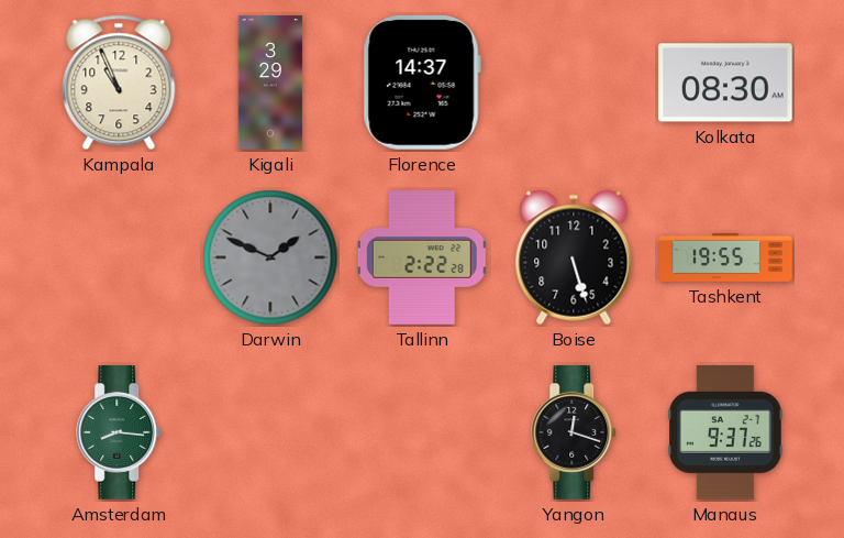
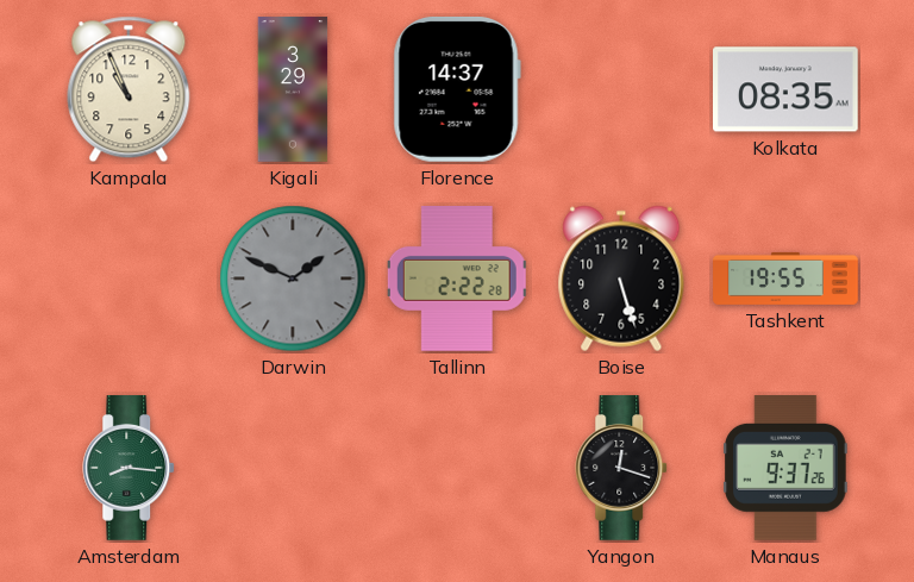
Kolkata: 08:30 -> 08:35
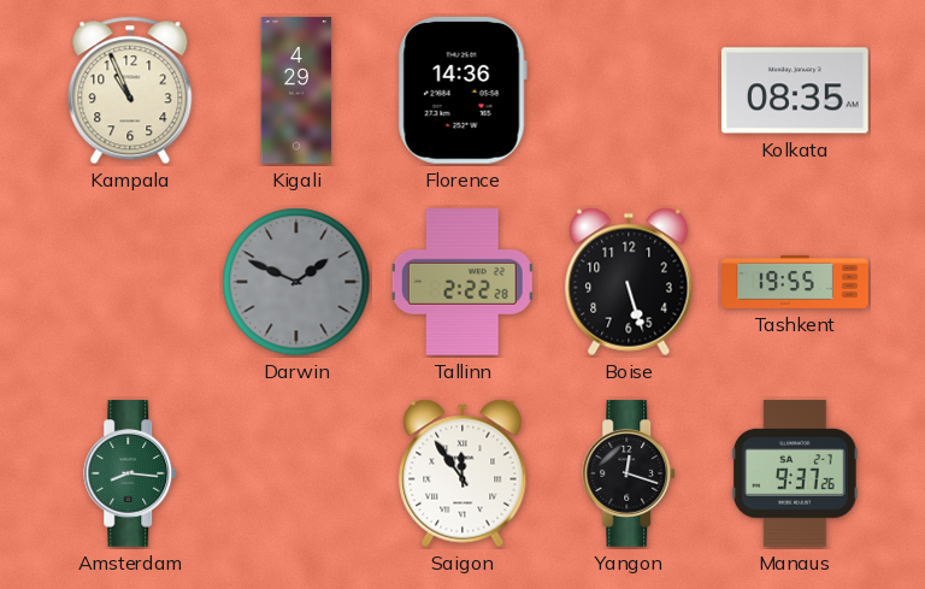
Kigali: 3:29 -> 4:29
Florence: 14:37 -> 14:36
Saigon: none -> 11:54
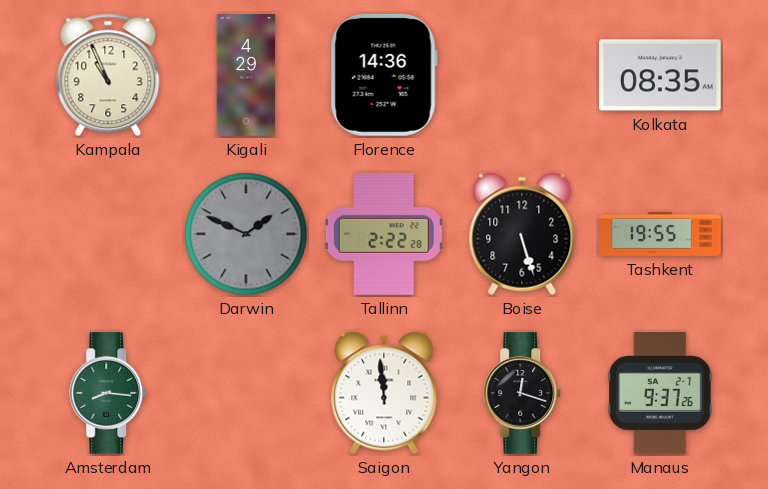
Saigon: 11:54 -> 11:59
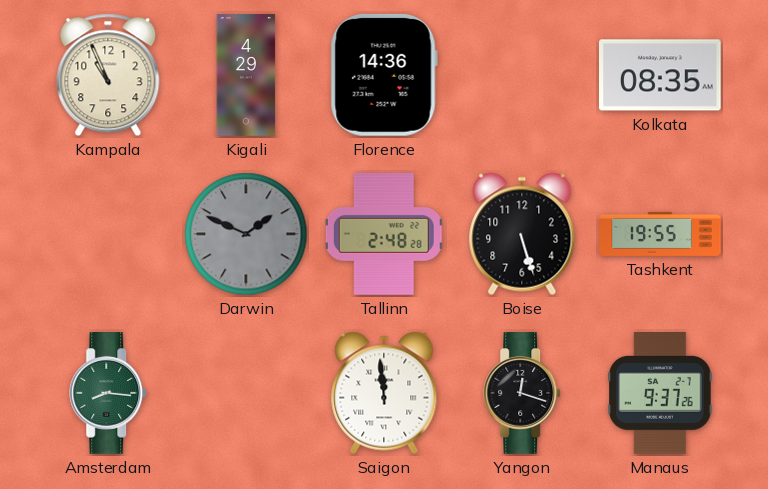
Tallinn: 2:22 -> 2:48
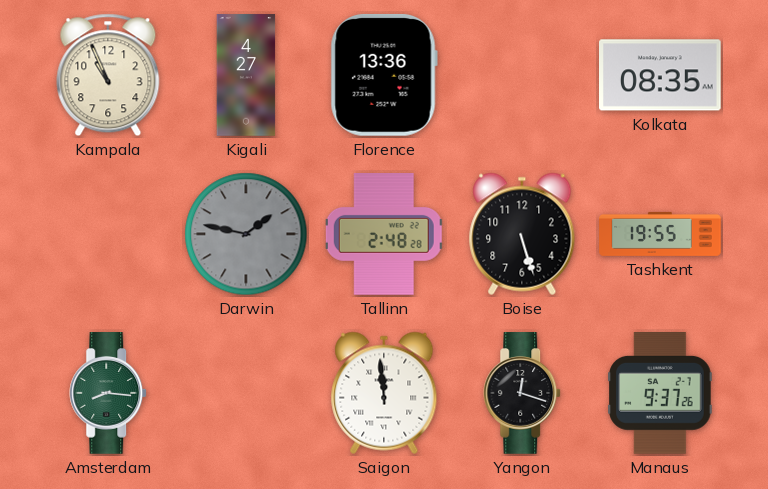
Kigali: 4:29 -> 4:27
Florence: 14:36 -> 13:36
Darwin: 1:49 -> 1:47
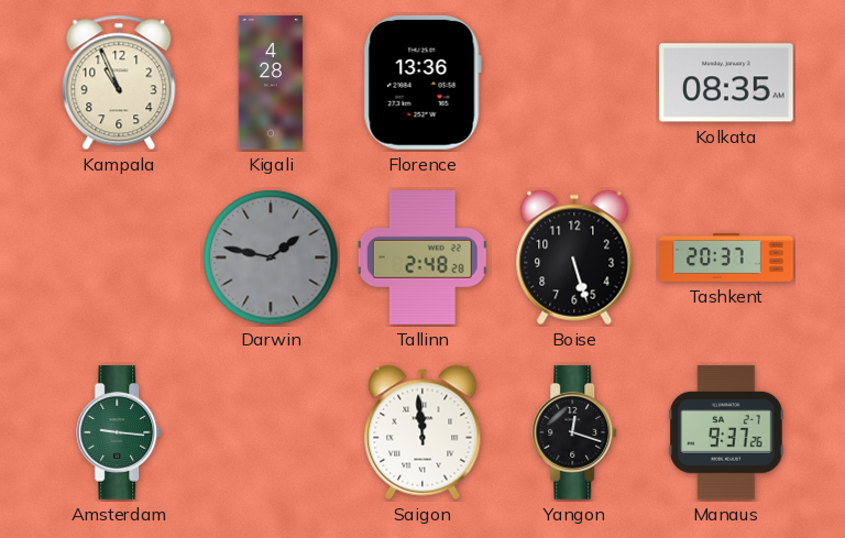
Kigali: 4:27 -> 4:28
Tashkent: 19:55 -> 20:37
Amsterdam: 8:16 -> 9:16
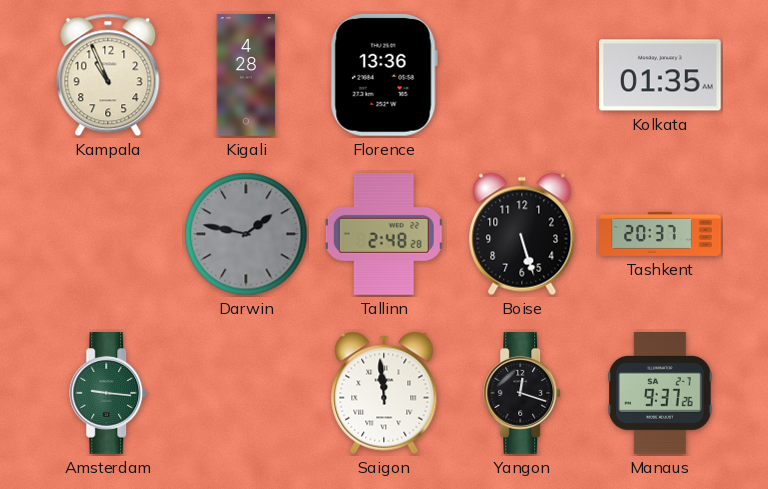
Kolkata: 08:35 -> 01:35
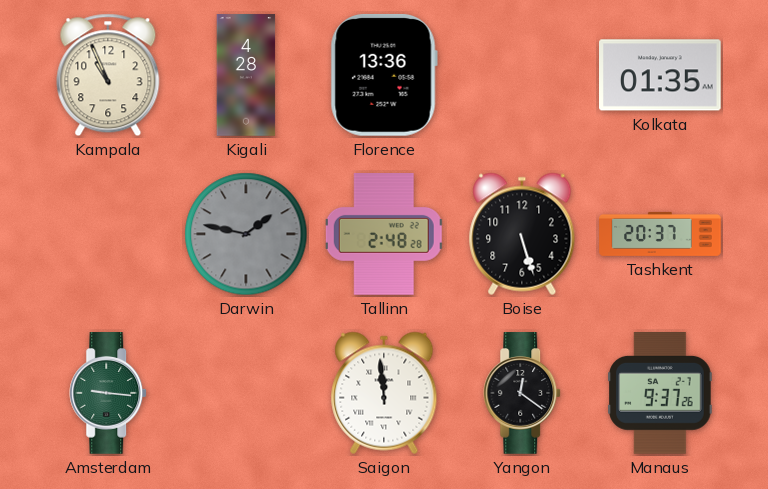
Yangon: 12:18 -> 12:21
